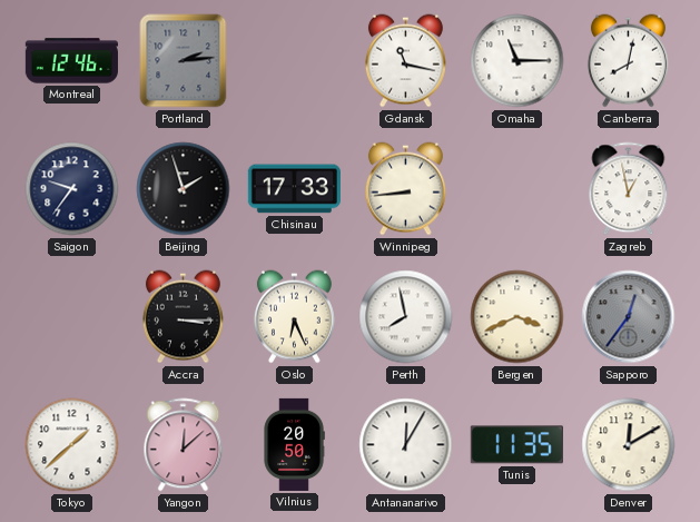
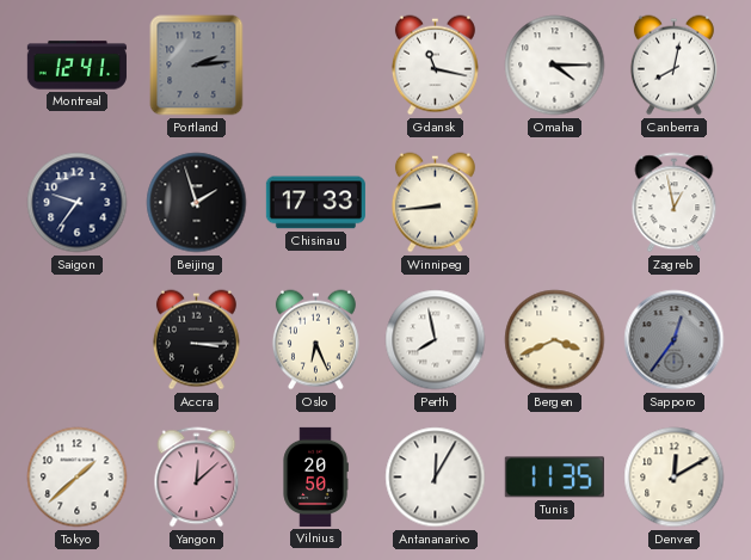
Montreal: 12:46 -> 12:41
Omaha: 11:15 -> 4:15
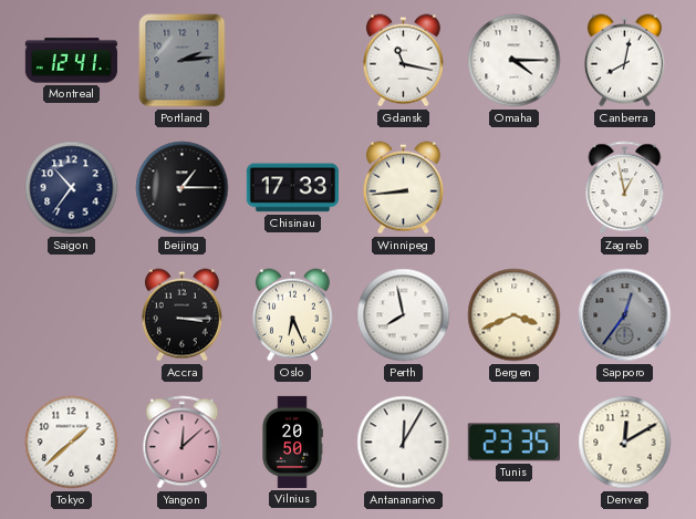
Saigon: 9:36 -> 10:36
Beijing: 1:57 -> 1:15
Tunis: 11:35 -> 23:35
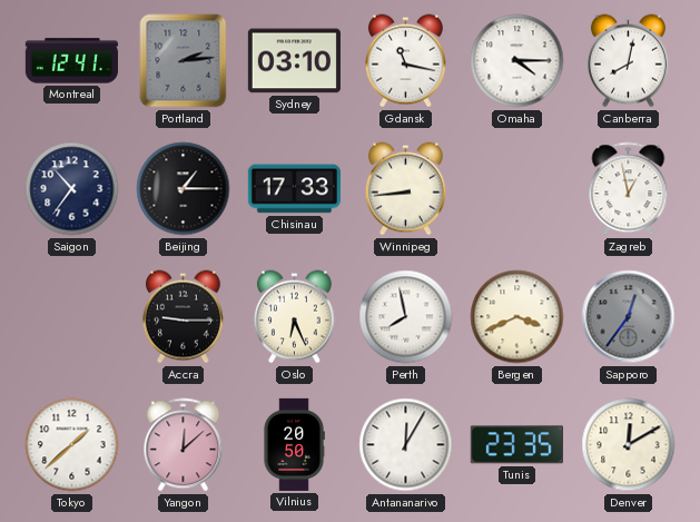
Sydney: none -> 03:10
Accra: 3:15 -> 9:15
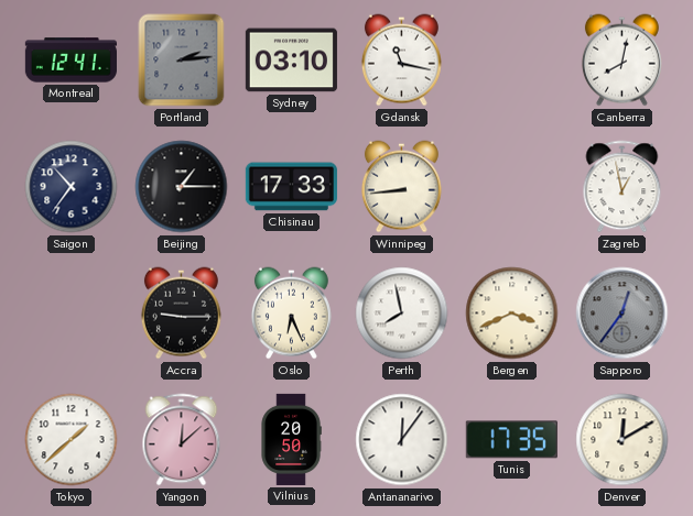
Omaha: 4:15 -> none
Antananarivo: 12:05 -> 12:06
Tunis: 23:35 -> 17:35
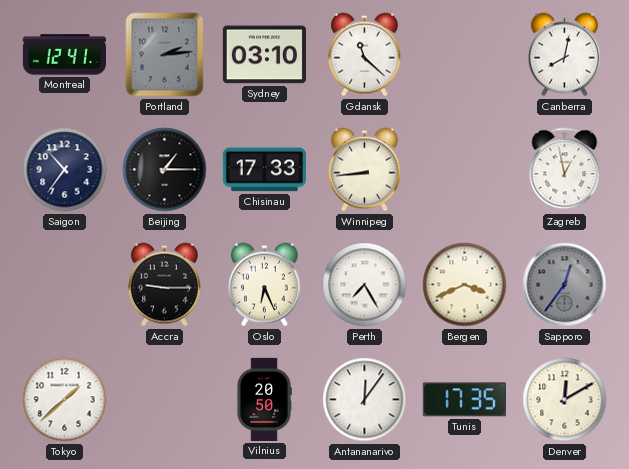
Gdansk: 11:17 -> 11:22
Perth: 7:58 -> 7:25
Yangon: 12:08 -> none
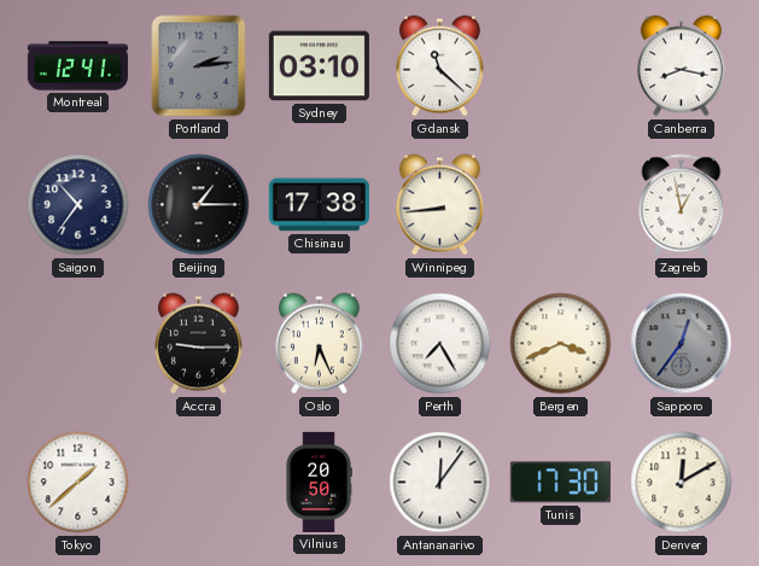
Canberra: 8:02 -> 8:17
Chisinau: 17:33 -> 17:38
Tunis: 17:35 -> 17:30
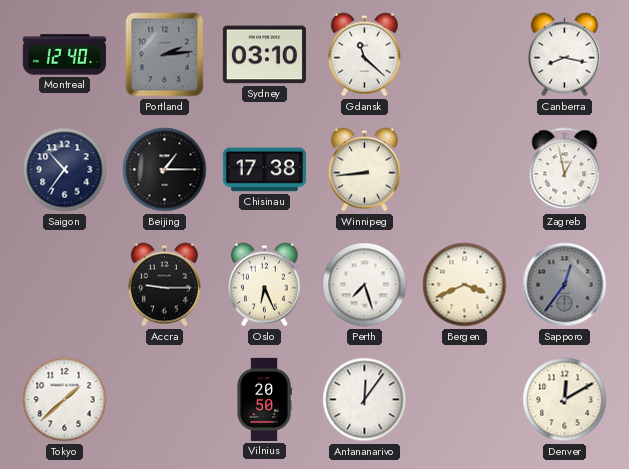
Montreal: 12:41 -> 12:40
Perth: 7:25 -> 7:27
Tunis: 17:30 -> none
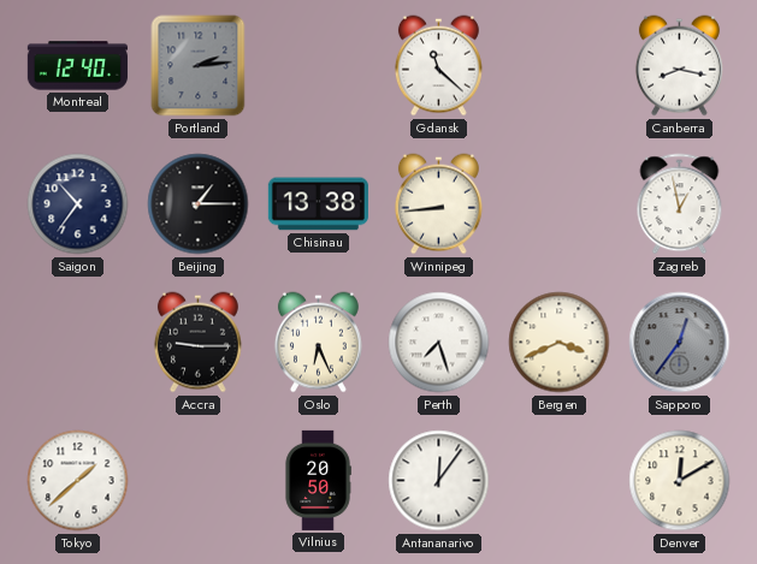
Sydney: 03:10 -> none
Chisinau: 17:38 -> 13:38
